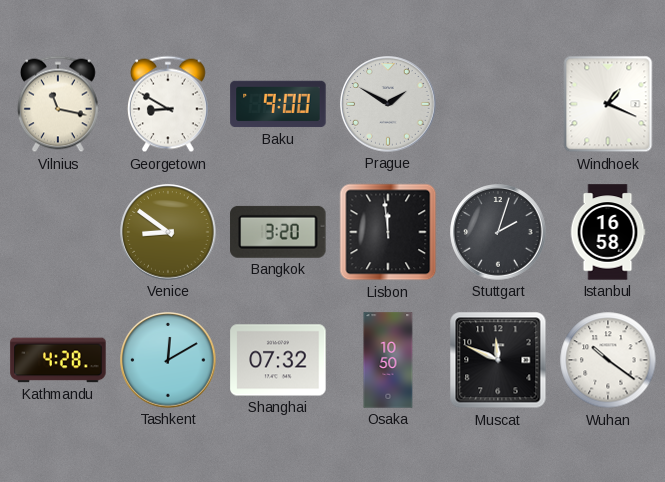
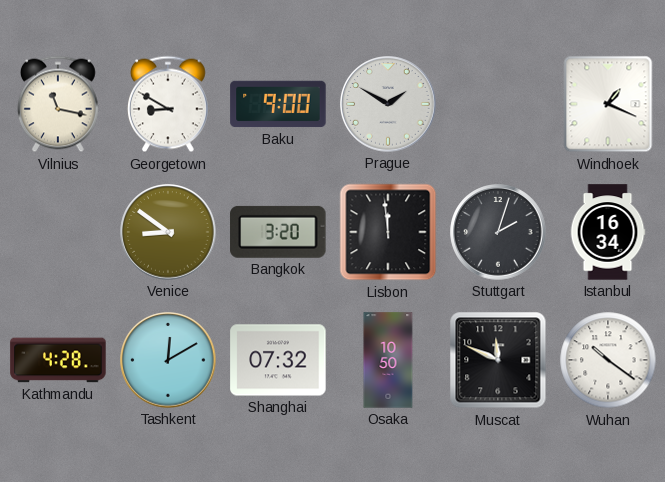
Istanbul: 16:58 -> 16:34
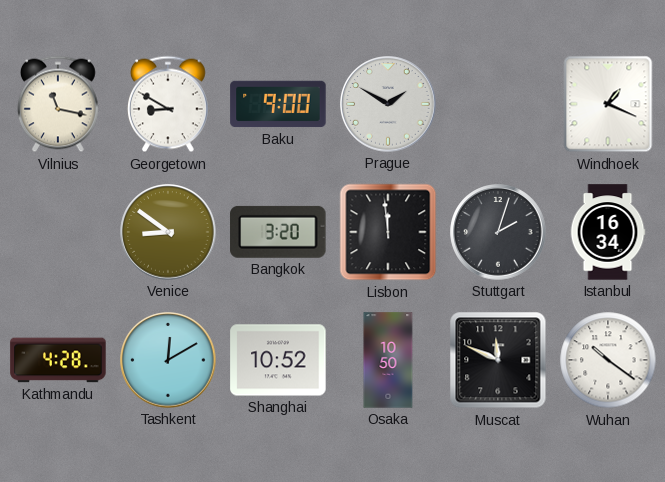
Shanghai: 07:32 -> 10:52
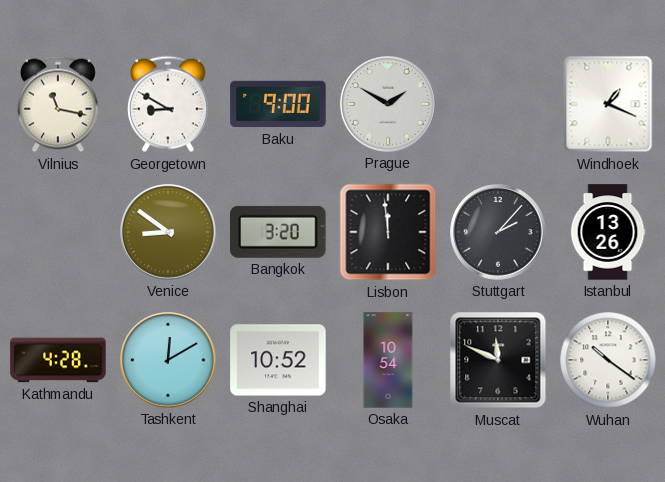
Stuttgart: 2:03 -> 2:07
Istanbul: 16:34 -> 13:26
Osaka: 10:50 -> 10:54
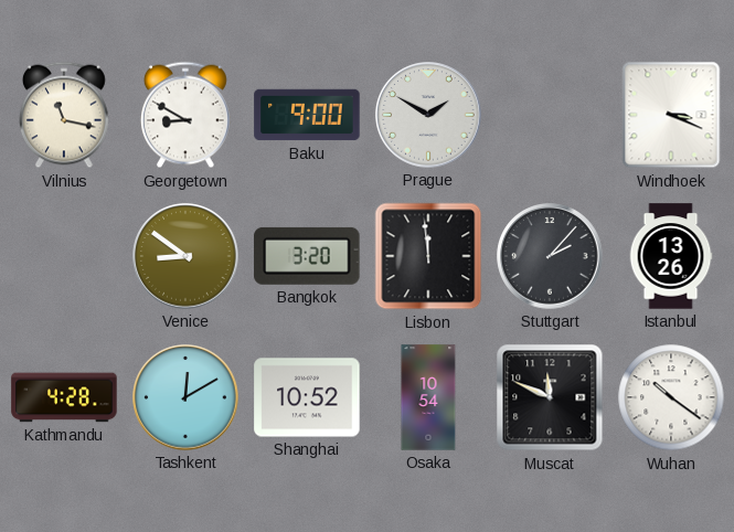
Windhoek: 1:19 -> 3:19
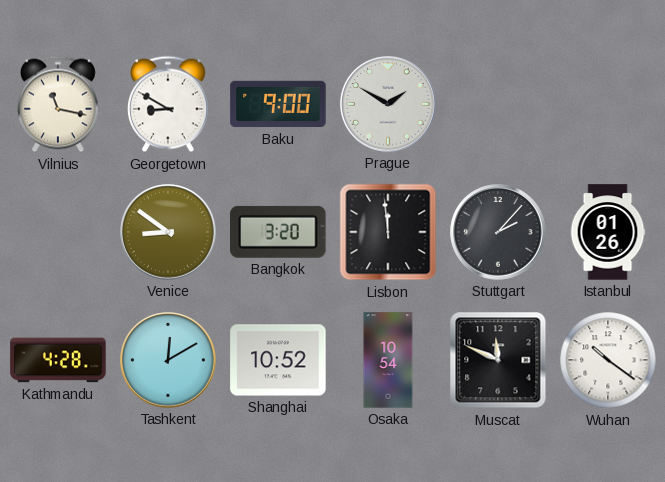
Windhoek: 3:19 -> none
Istanbul: 13:26 -> 01:26
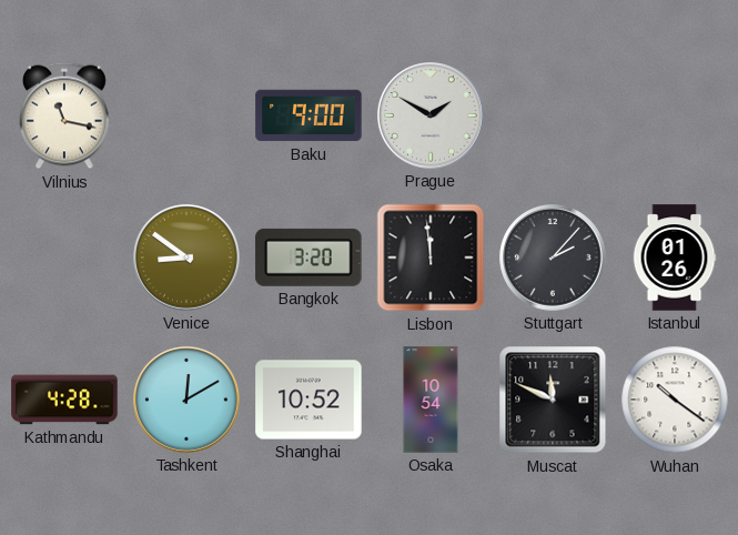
Georgetown: 8:50 -> none
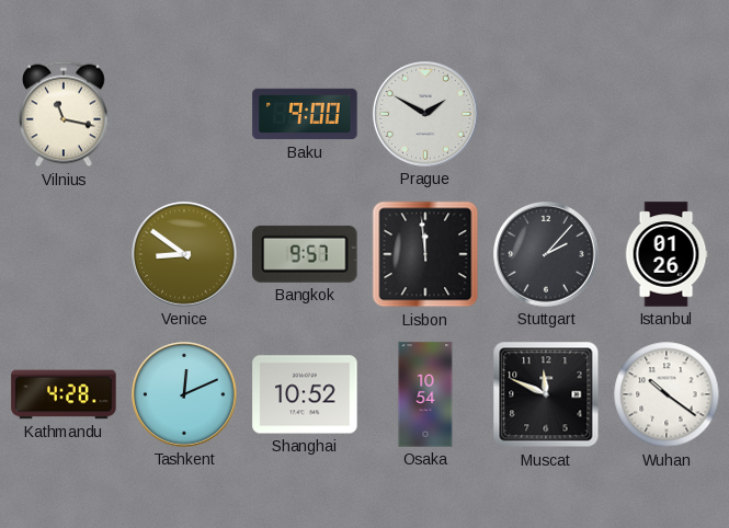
Bangkok: 3:20 -> 9:57
Tashkent: 12:10 -> 12:11
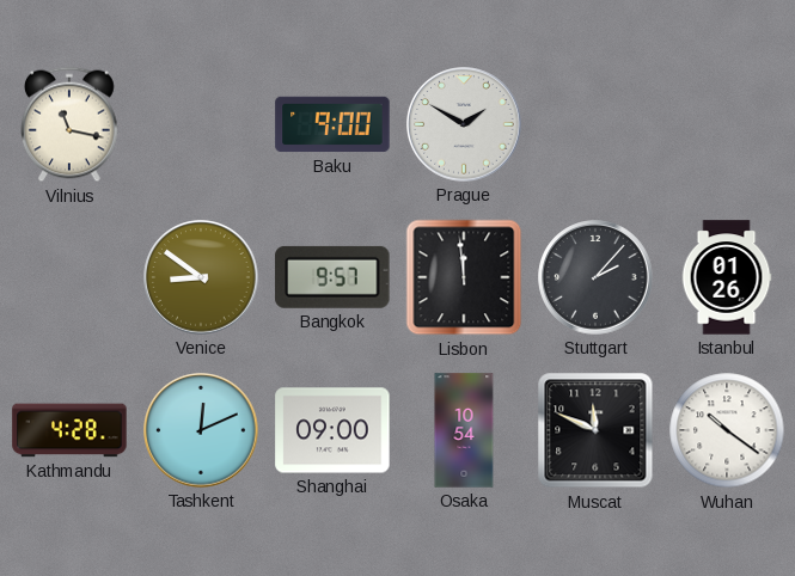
Shanghai: 10:52 -> 09:00
